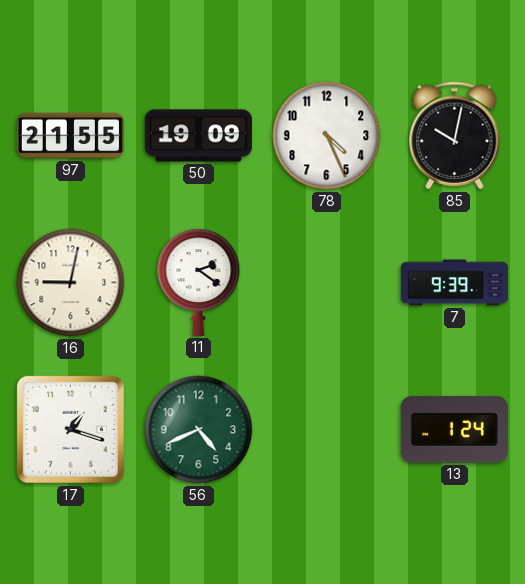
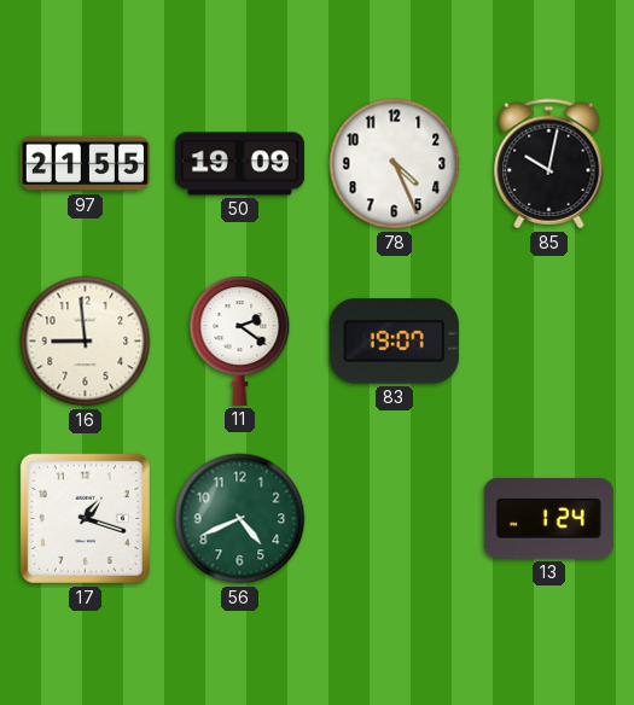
16: 9:02 -> 8:59
83: none -> 19:07
7: 9:39 -> none
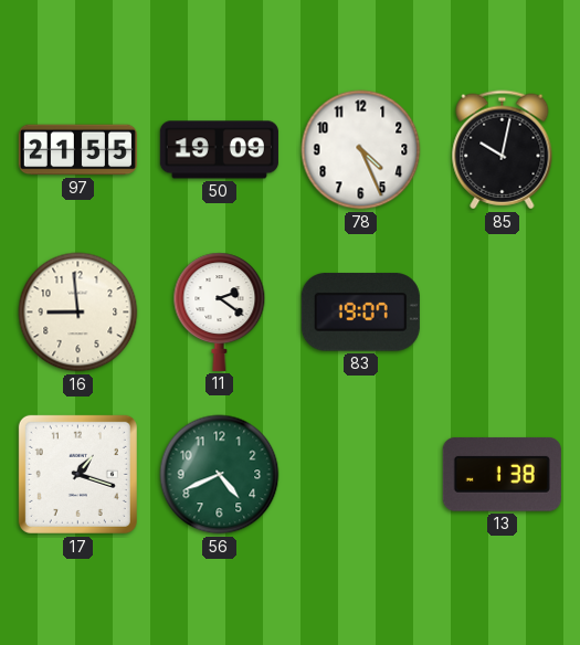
13: 1:24 -> 1:38
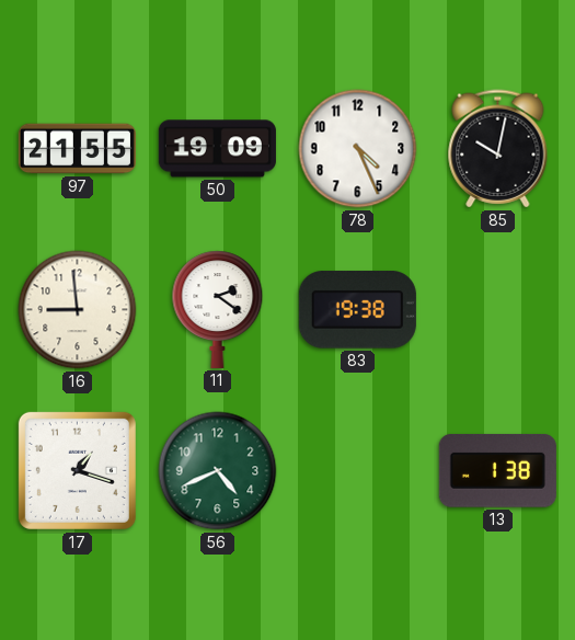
83: 19:07 -> 19:38
